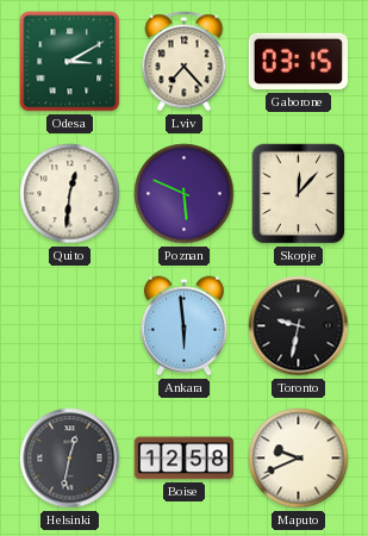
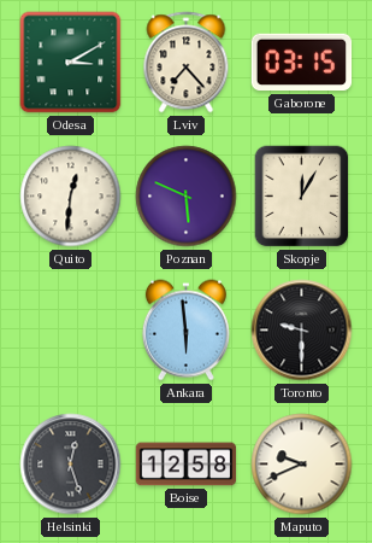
Skopje: 12:07 -> 12:05
Toronto: 9:32 -> 9:30
Helsinki: 12:32 -> 12:27
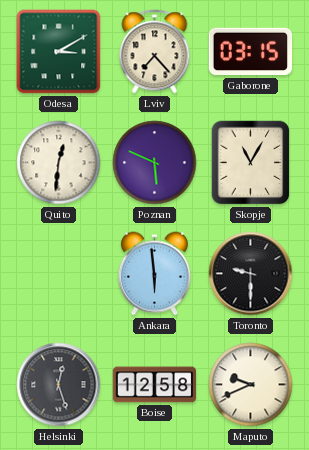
Skopje: 12:05 -> 11:05
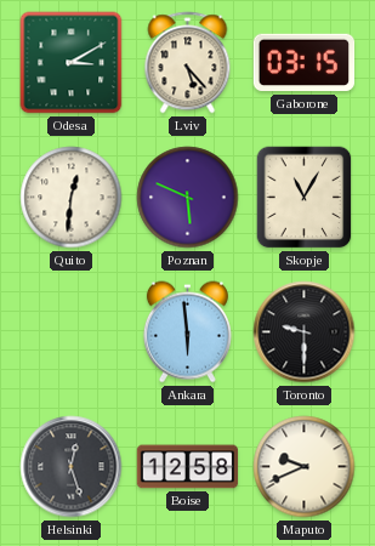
Lviv: 7:23 -> 5:23
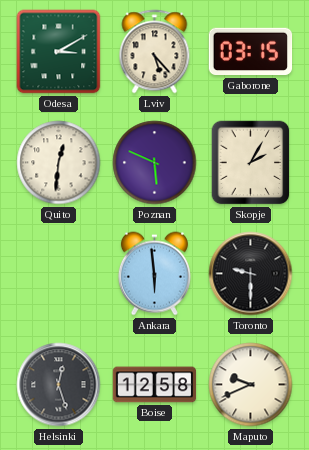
Skopje: 11:05 -> 2:05
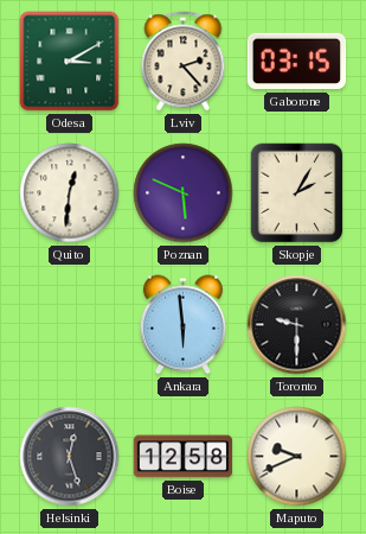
Lviv: 5:23 -> 2:23
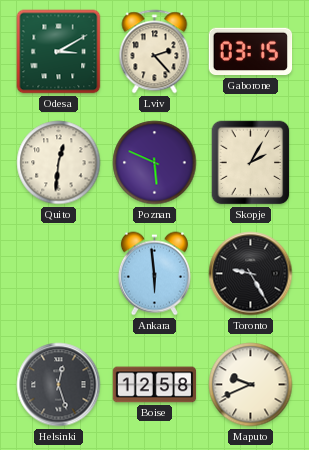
Toronto: 9:30 -> 9:25
